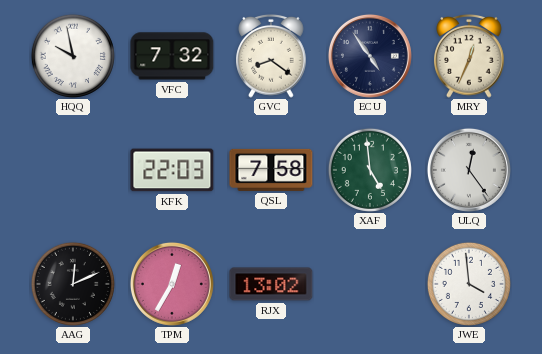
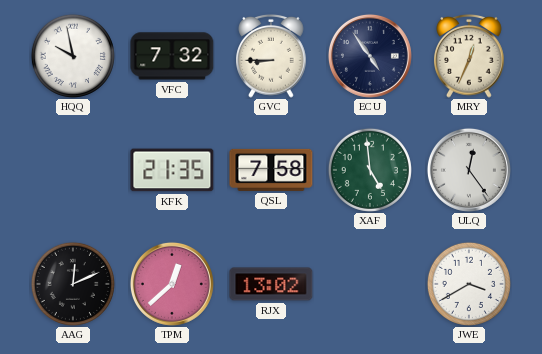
GVC: 8:21 -> 8:45
KFK: 22:03 -> 21:35
TPM: 12:35 -> 12:38
JWE: 3:59 -> 3:40
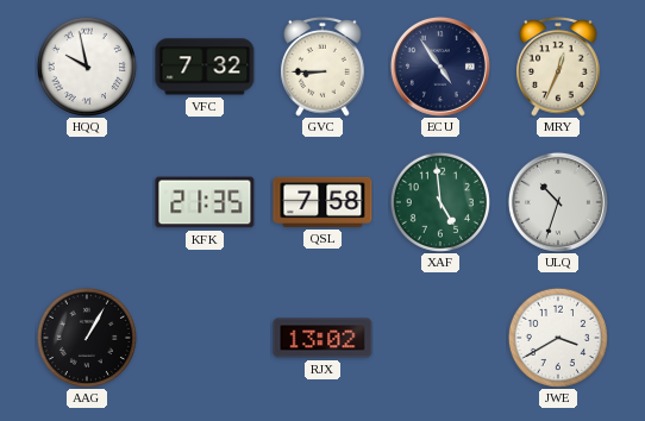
ULQ: 12:24 -> 10:33
AAG: 12:11 -> 1:05
TPM: 12:38 -> none
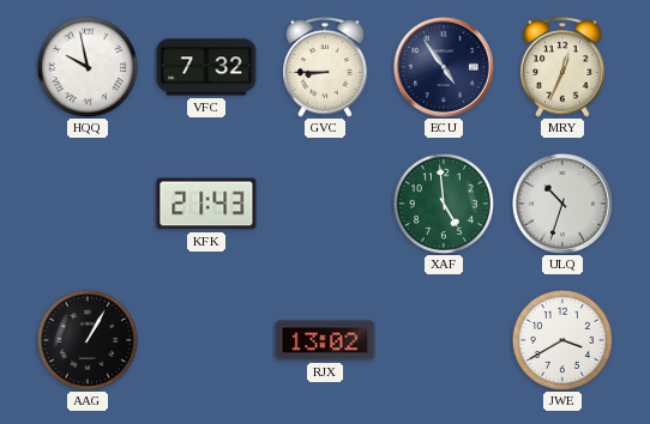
KFK: 21:35 -> 21:43
QSL: 7:58 -> none
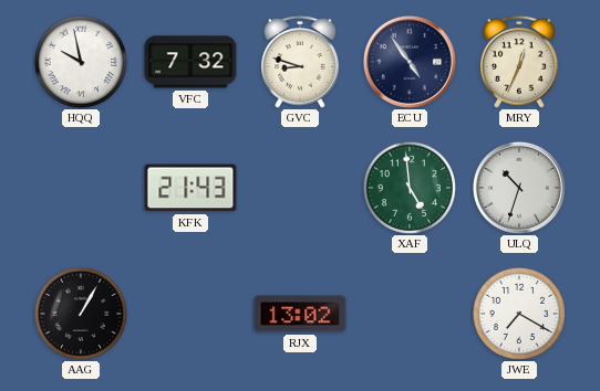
GVC: 8:45 -> 8:48
JWE: 3:40 -> 7:20
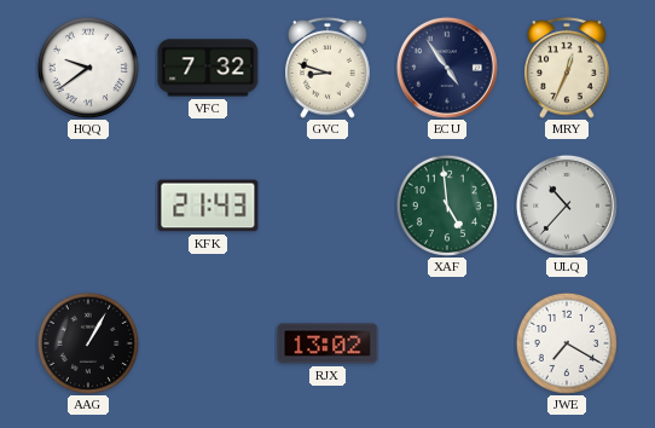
HQQ: 9:58 -> 9:39
ULQ: 10:33 -> 10:37
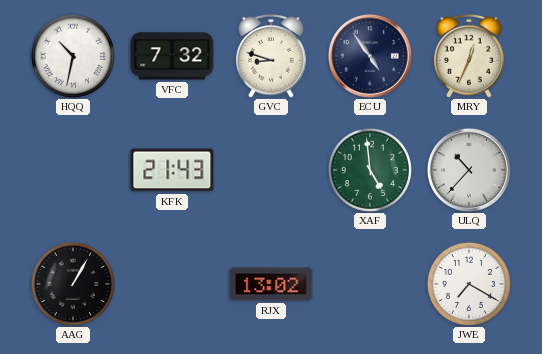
HQQ: 9:39 -> 10:32
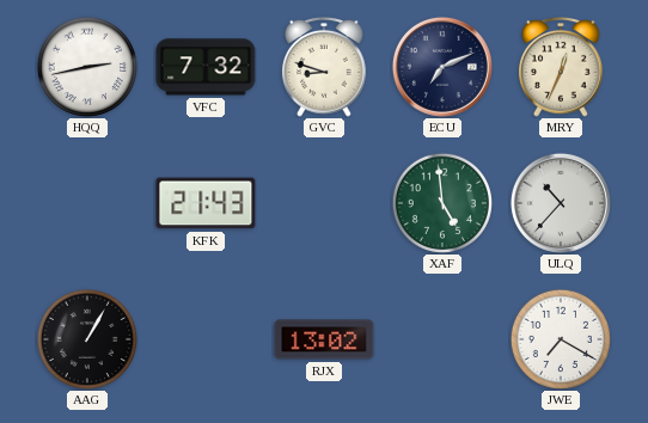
HQQ: 10:32 -> 2:43
ECU: 4:54 -> 7:11
